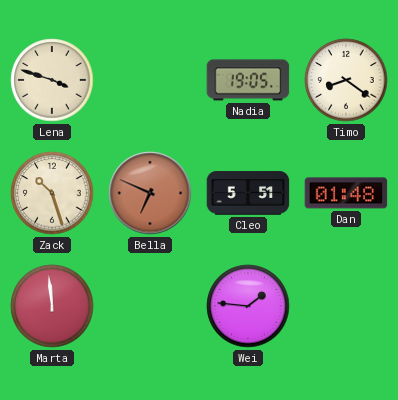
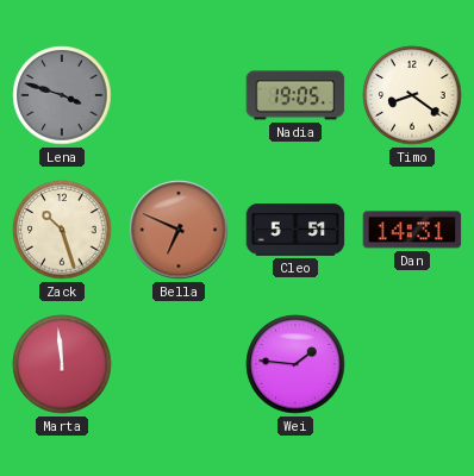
Lena dial: cream -> grey
Dan: 01:48 -> 14:31
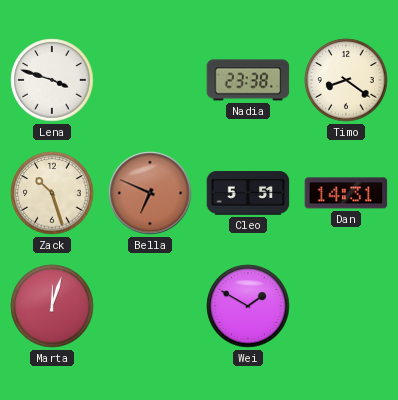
Lena dial: grey -> white
Nadia: 19:05 -> 23:38
Marta: 11:59 -> 12:03
Wei: 1:46 -> 1:50
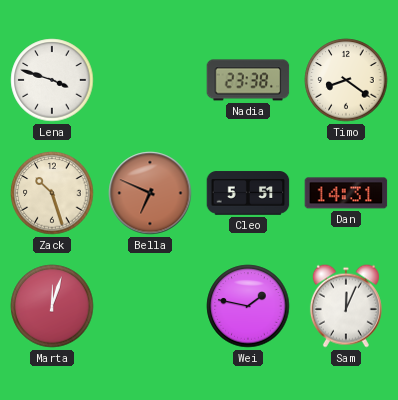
Wei: 1:50 -> 1:47
Sam: none -> 12:04
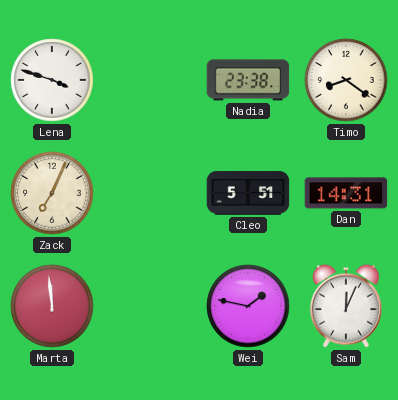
Zack: 10:27 -> 7:04
Bella: 6:49 -> none
Marta: 12:03 -> 11:59
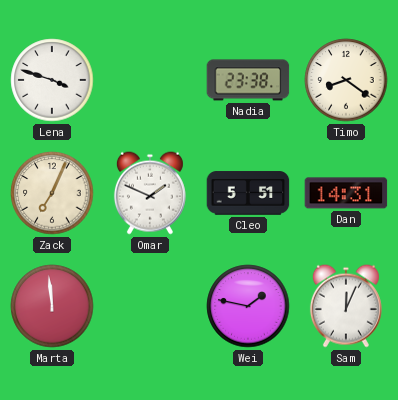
Omar: none -> 1:49
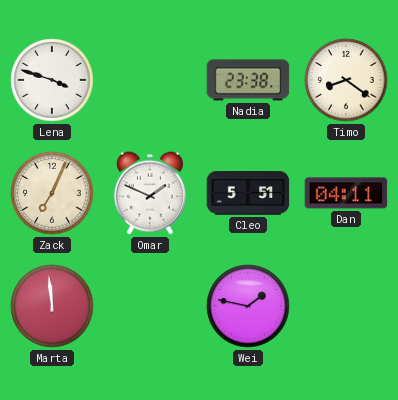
Dan: 14:31 -> 04:11
Sam: 12:04 -> none
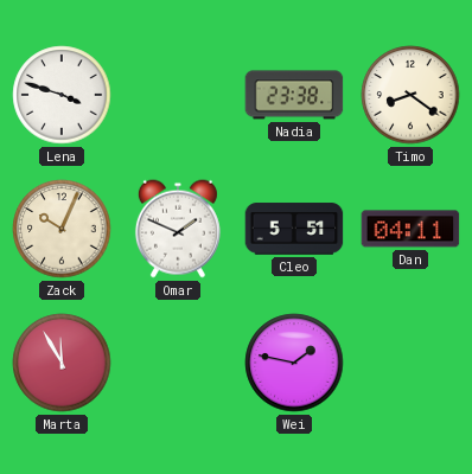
Zack: 7:04 -> 10:04
Marta: 11:59 -> 11:55
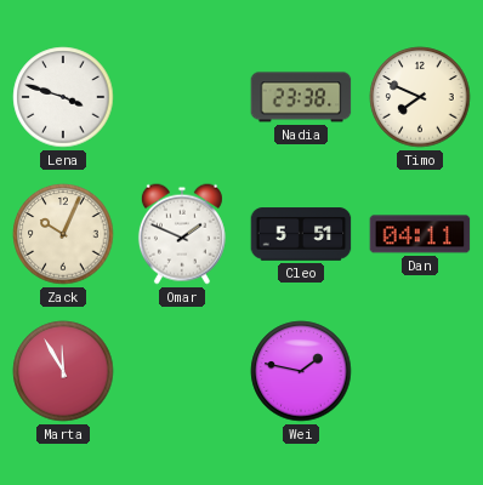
Timo: 8:21 -> 7:49
